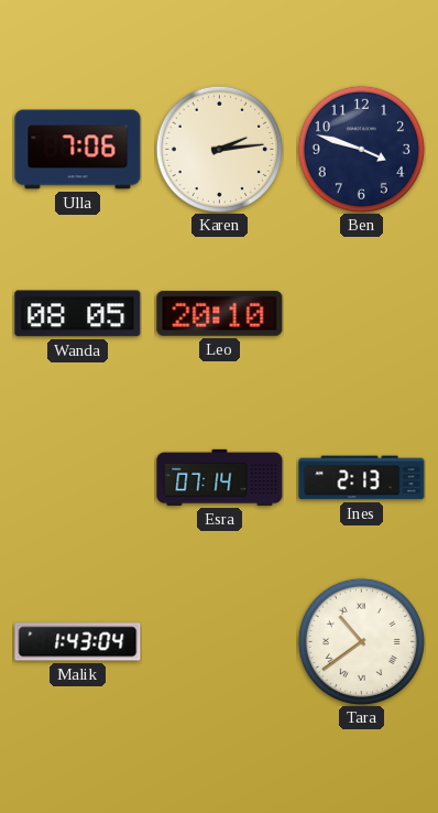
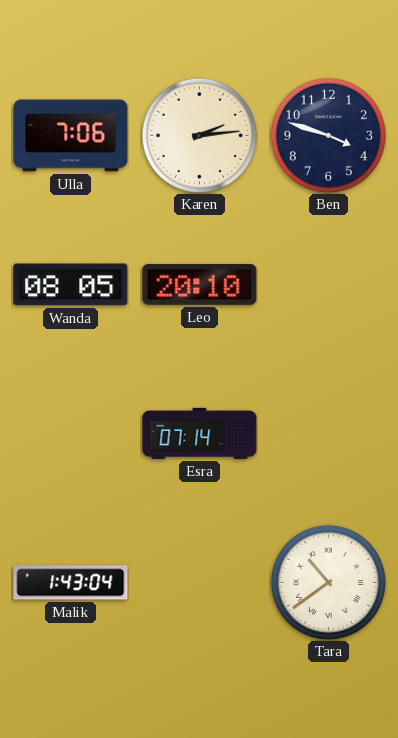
Ines: 2:13 -> none
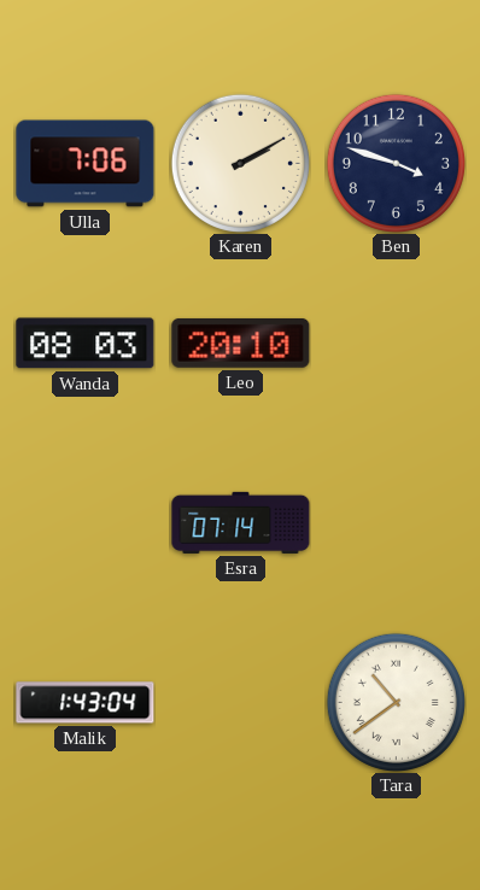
Karen: 2:14 -> 2:10
Wanda: 08:05 -> 08:03
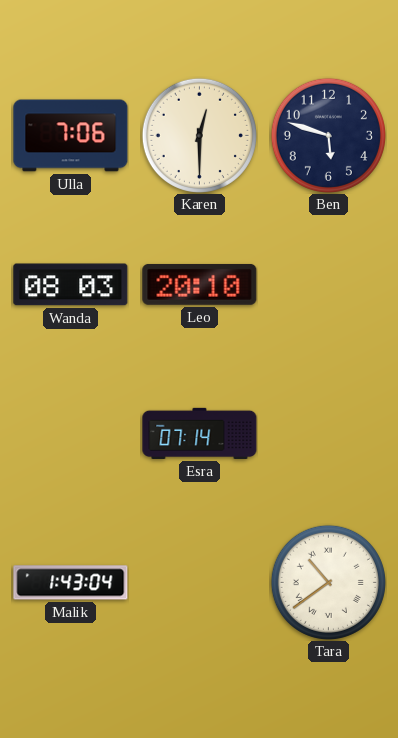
Karen: 2:10 -> 12:30
Ben: 3:48 -> 5:48
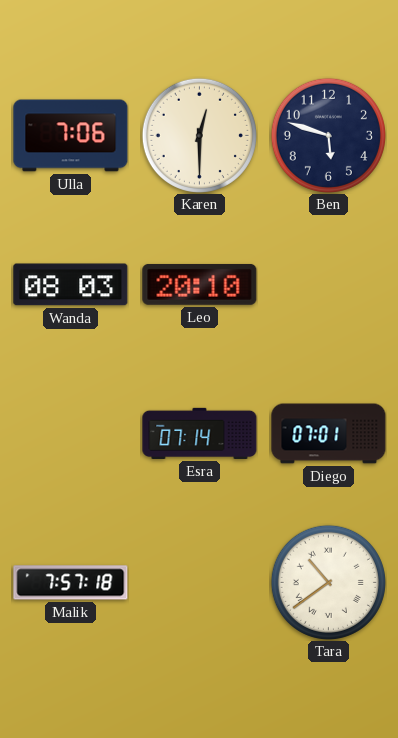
Diego: none -> 07:01
Malik: 1:43 -> 7:57
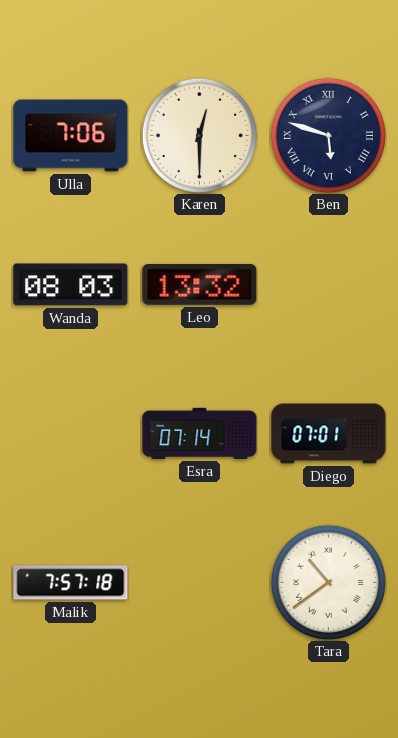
Ben numerals: Arabic -> Roman
Leo: 20:10 -> 13:32
